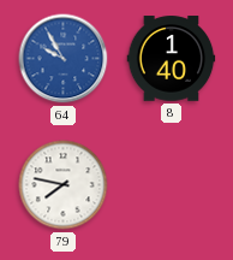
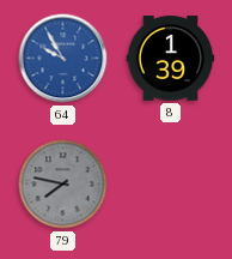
8: 1:40 -> 1:39
79 dial: white -> grey
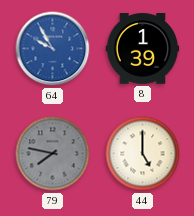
44: none -> 5:00
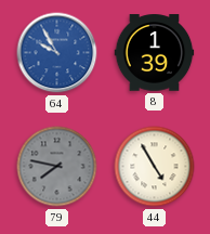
44: 5:00 -> 4:55
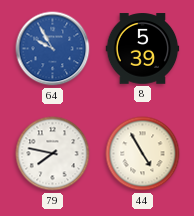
8: 1:39 -> 5:39
79 dial: grey -> white
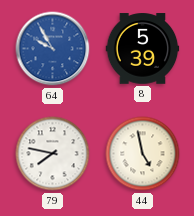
44: 4:55 -> 4:58
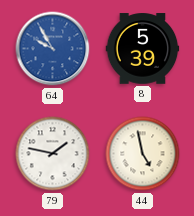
79: 7:47 -> 1:47
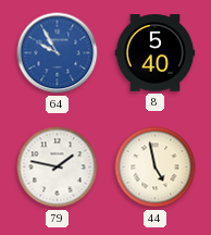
8: 5:39 -> 5:40
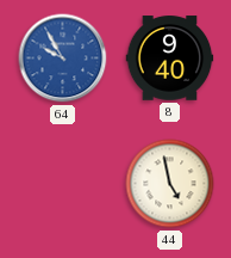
8: 5:40 -> 9:40
79: 1:47 -> none
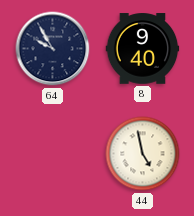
64 dial: blue -> navy
